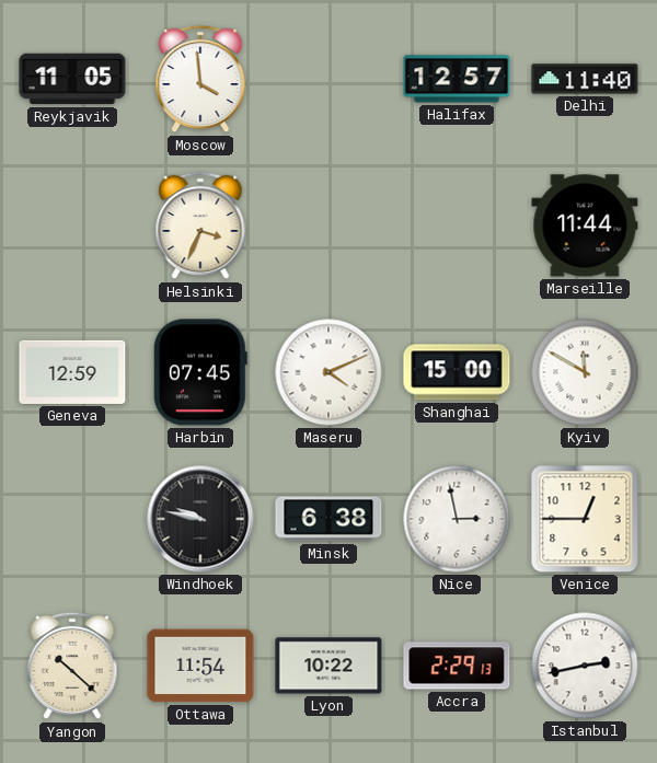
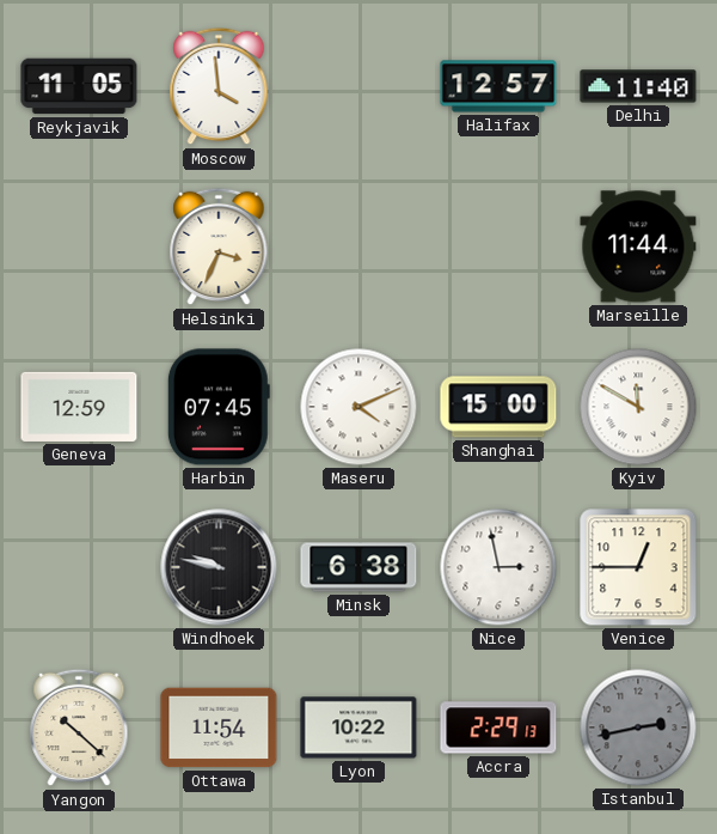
Istanbul dial: white -> grey
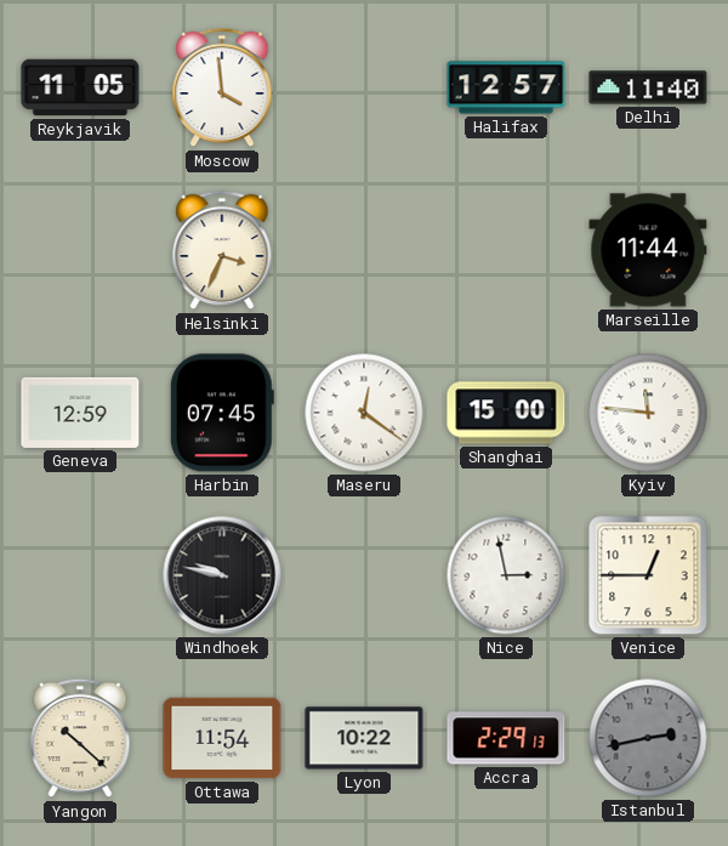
Maseru: 4:11 -> 12:21
Kyiv: 11:50 -> 11:46
Minsk: 6:38 -> none
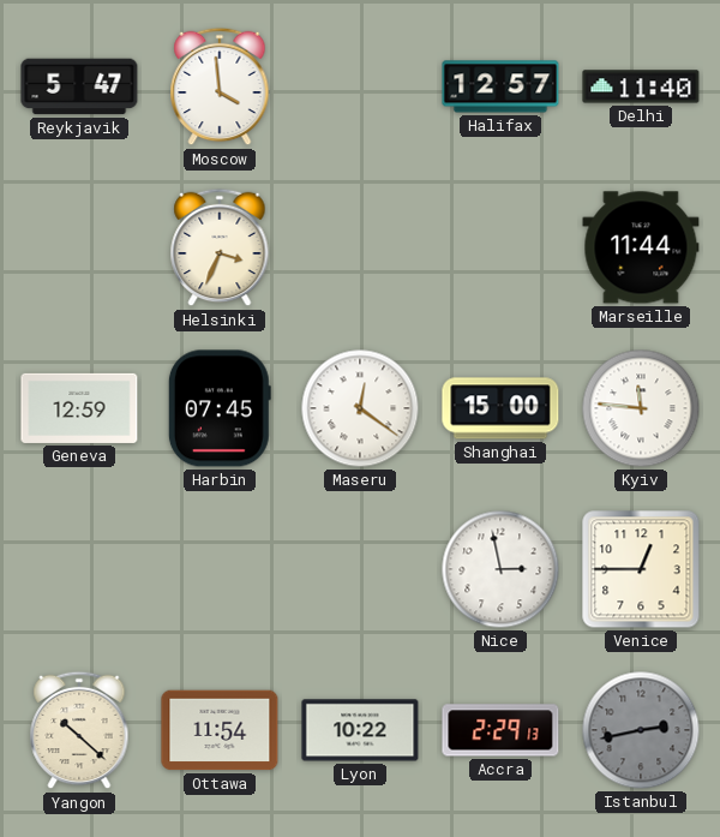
Reykjavik: 11:05 -> 5:47
Windhoek: 9:47 -> none
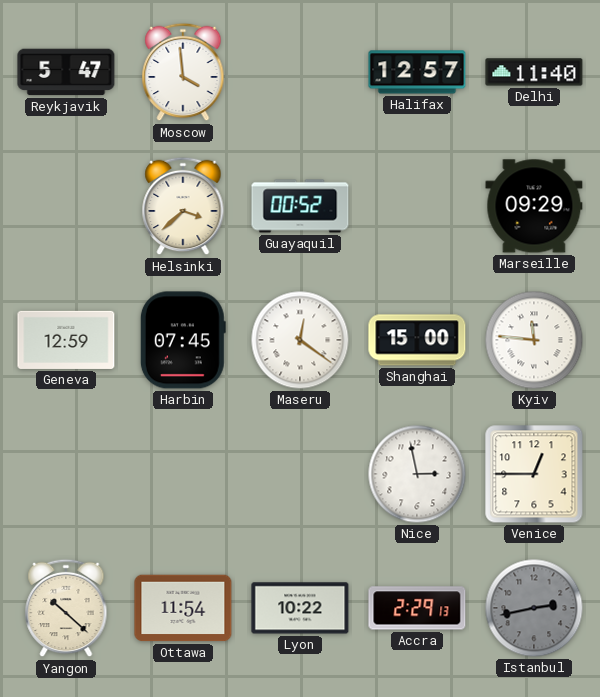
Helsinki: 3:34 -> 3:38
Guayaquil: none -> 00:52
Marseille: 11:44 -> 09:29
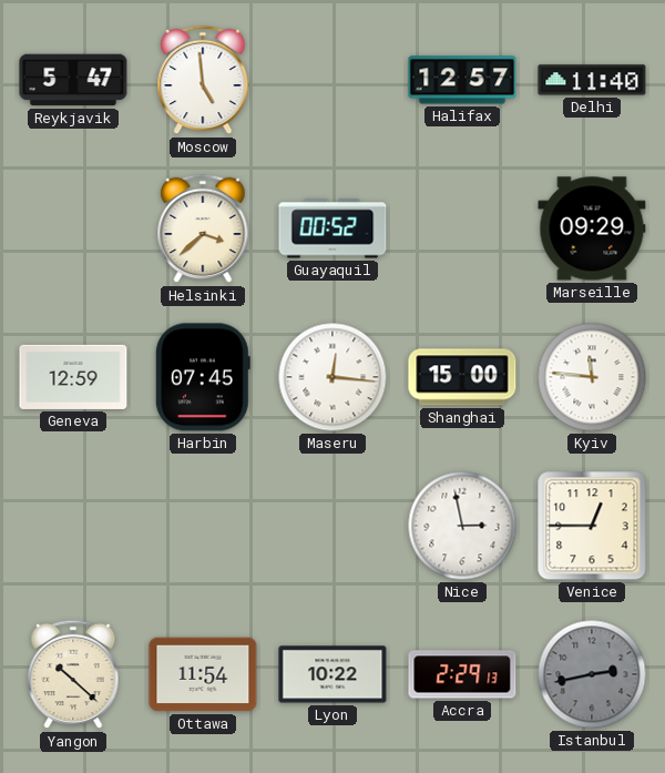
Moscow: 3:59 -> 4:59
Maseru: 12:21 -> 12:16
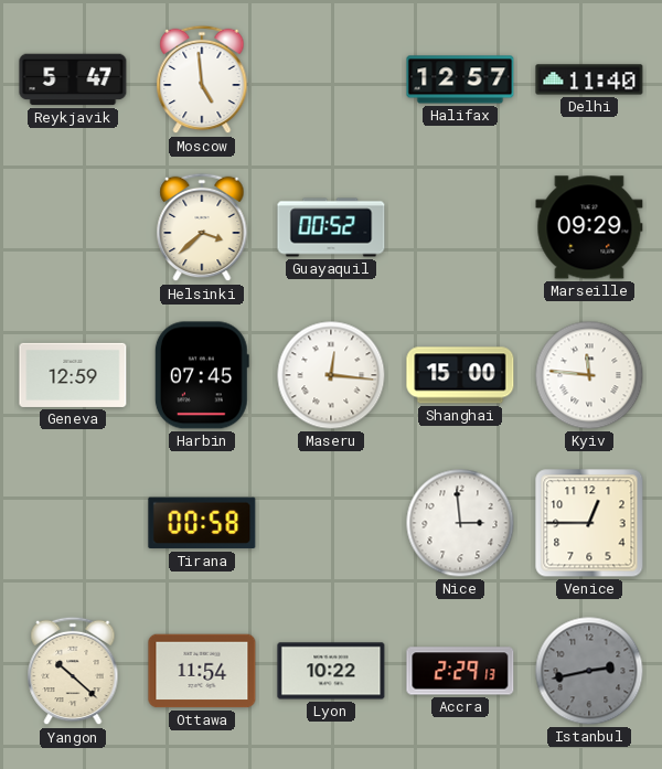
Tirana: none -> 00:58
Nice: 2:58 -> 2:59
